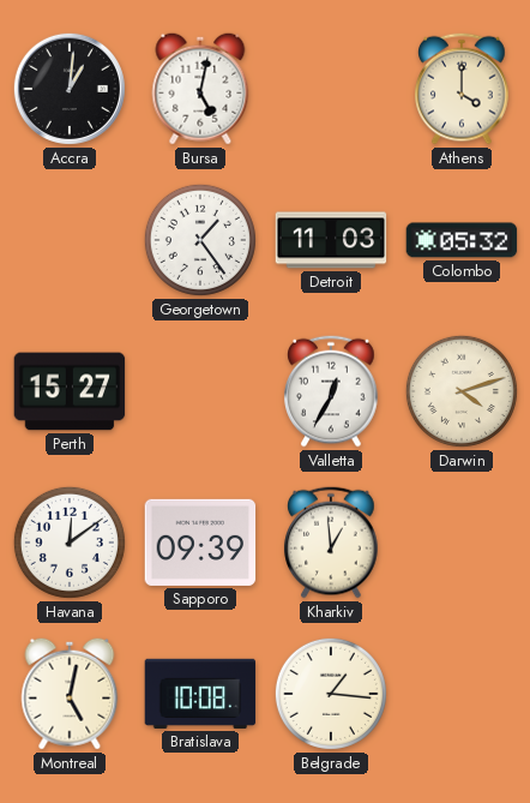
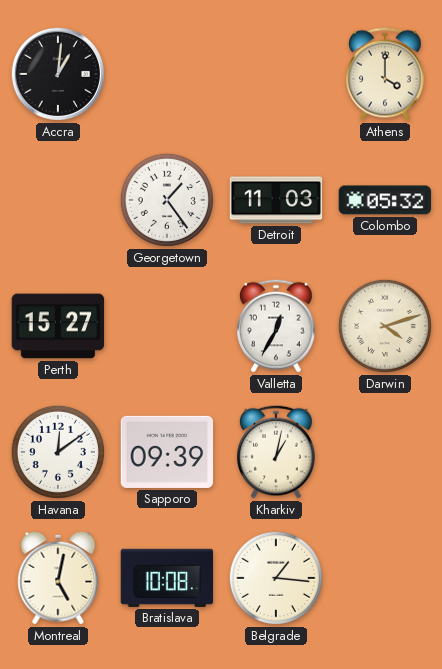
Bursa: 5:02 -> none
Kharkiv: 12:59 -> 1:02
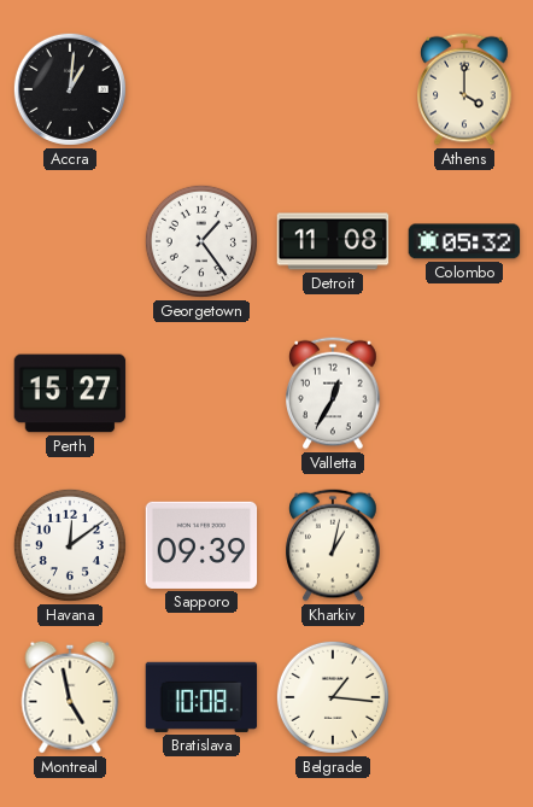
Detroit: 11:03 -> 11:08
Darwin: 4:12 -> none
Montreal: 5:02 -> 4:58
